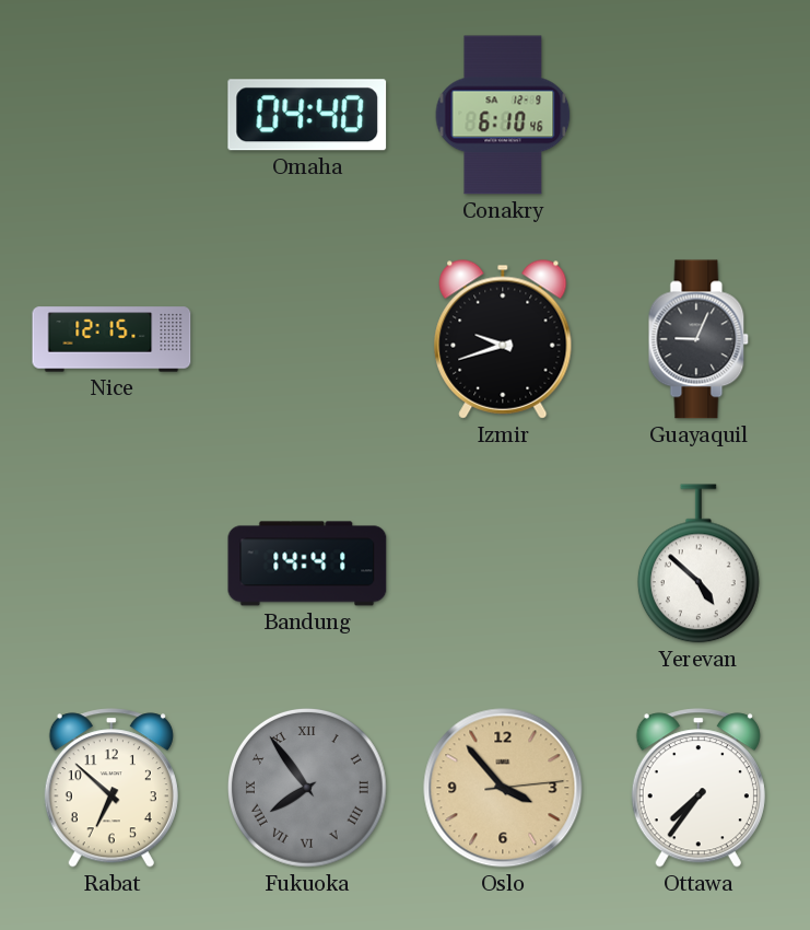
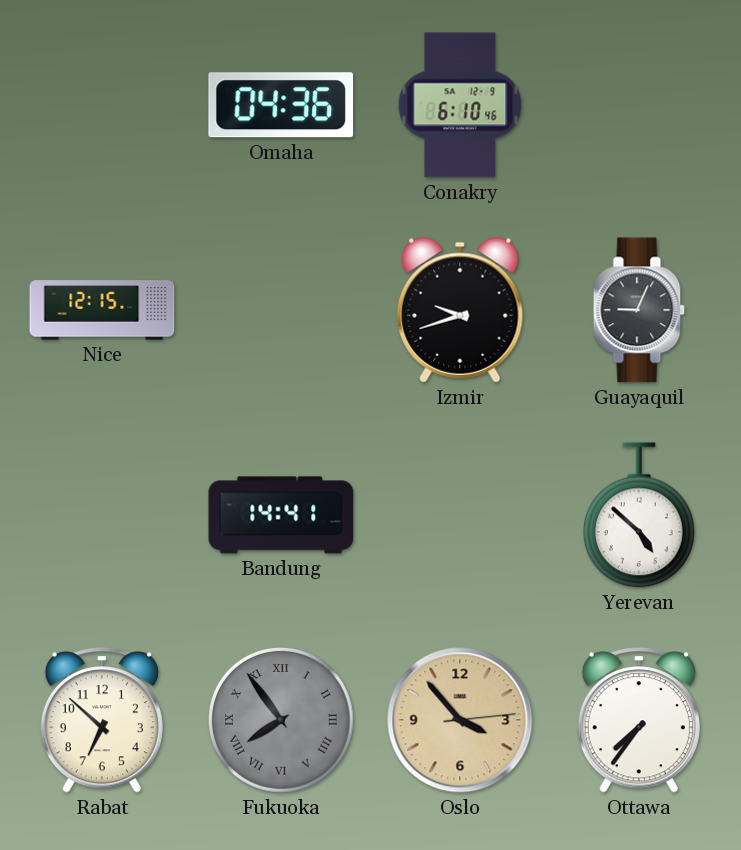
Omaha: 04:40 -> 04:36
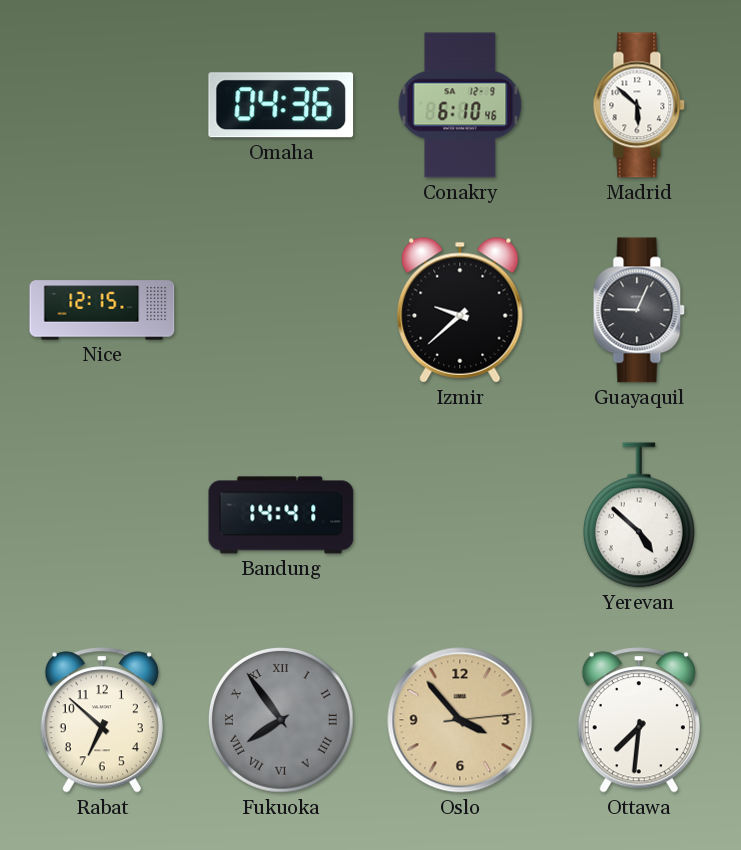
Madrid: none -> 5:52
Izmir: 9:42 -> 9:38
Ottawa: 7:36 -> 7:31
